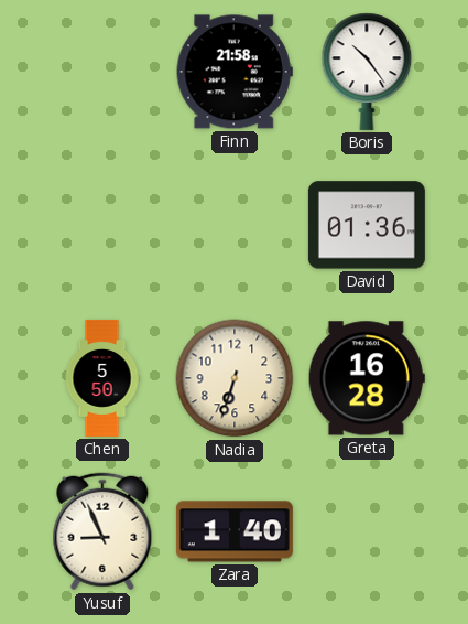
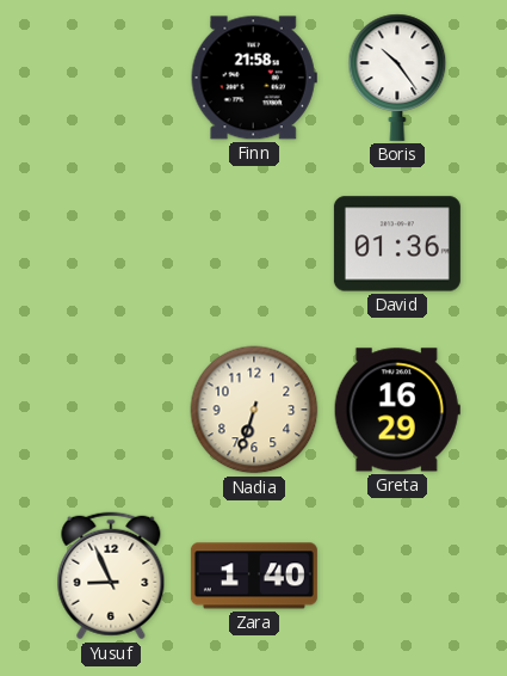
Chen: 5:50 -> none
Greta: 16:28 -> 16:29
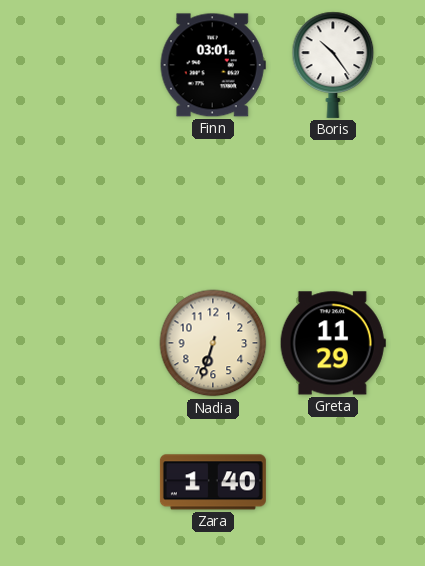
Finn: 21:58 -> 03:01
David: 01:36 -> none
Greta: 16:29 -> 11:29
Yusuf: 8:56 -> none
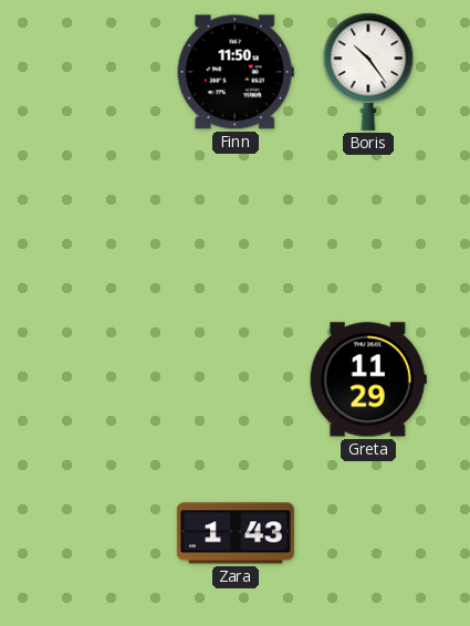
Finn: 03:01 -> 11:50
Nadia: 6:33 -> none
Zara: 1:40 -> 1:43
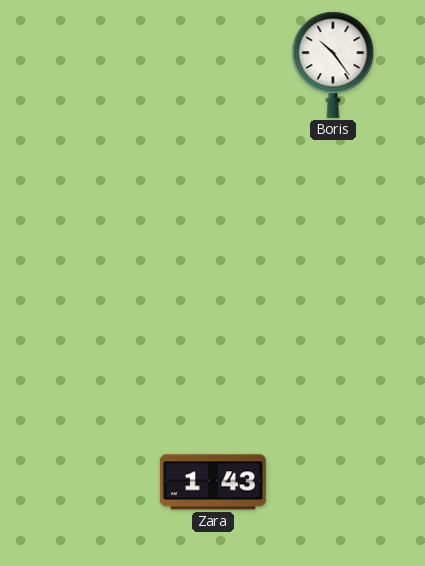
Finn: 11:50 -> none
Greta: 11:29 -> none
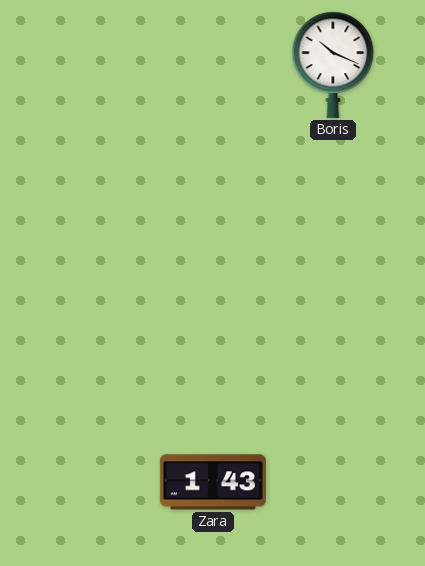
Boris: 10:24 -> 10:19
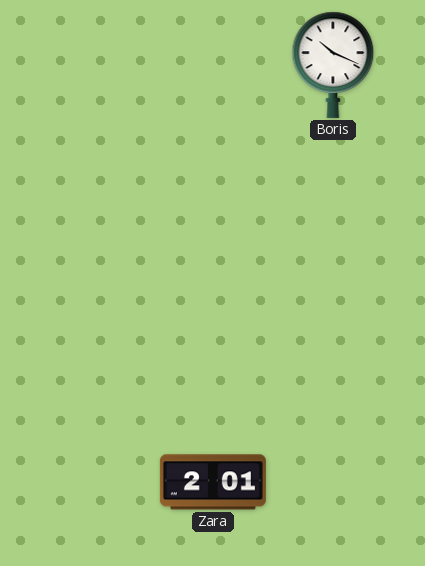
Zara: 1:43 -> 2:01
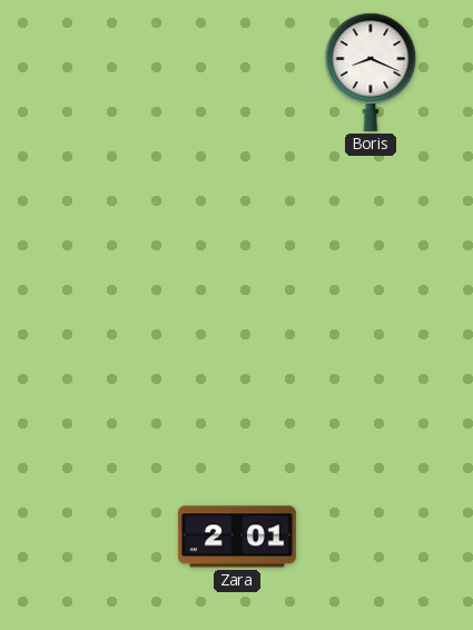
Boris: 10:19 -> 8:19
